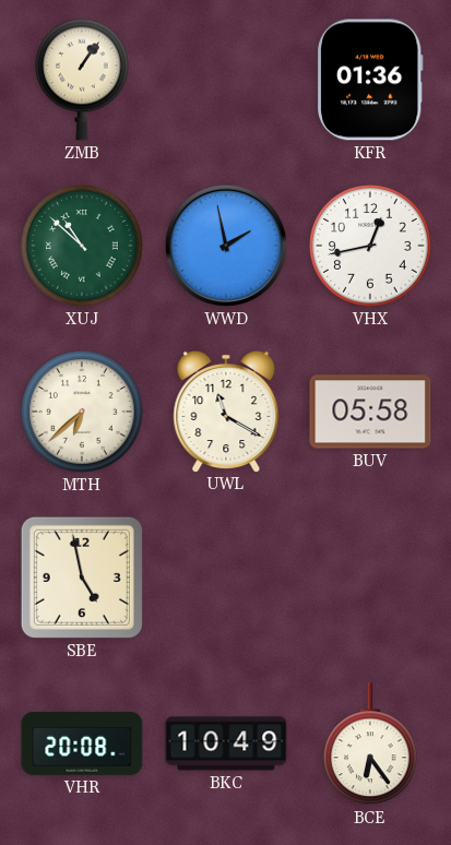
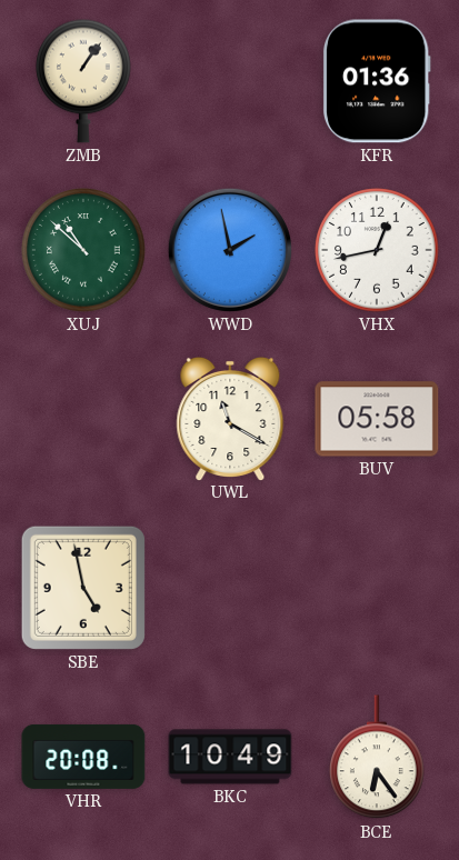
MTH: 6:38 -> none
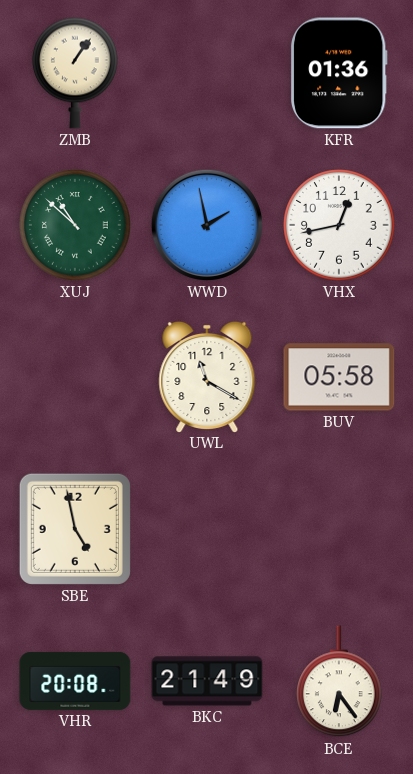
BKC: 10:49 -> 21:49
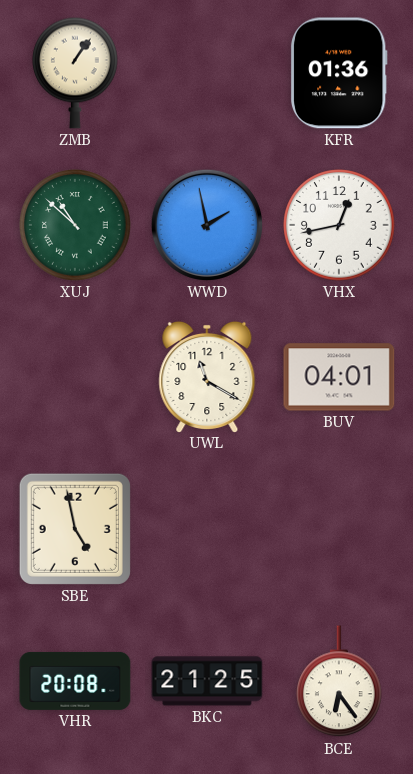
BUV: 05:58 -> 04:01
BKC: 21:49 -> 21:25
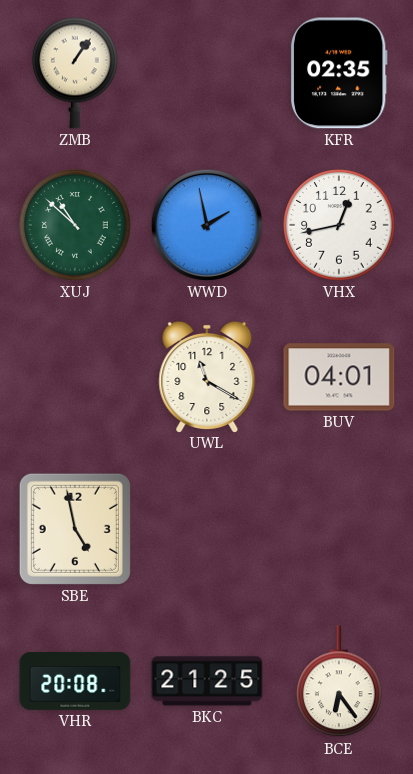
KFR: 01:36 -> 02:35
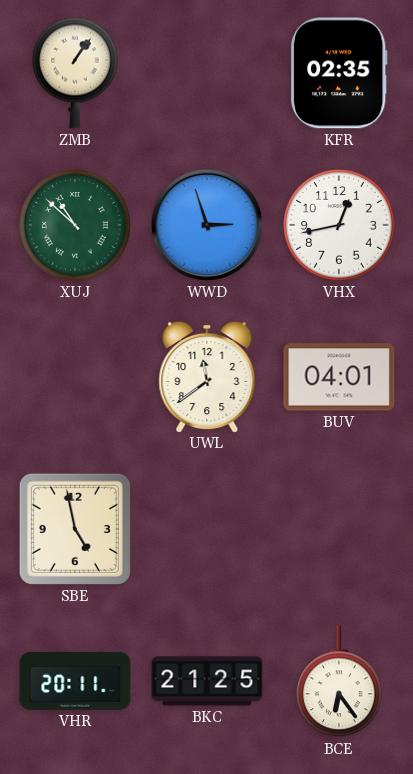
WWD: 1:58 -> 2:57
UWL: 11:20 -> 11:39
VHR: 20:08 -> 20:11
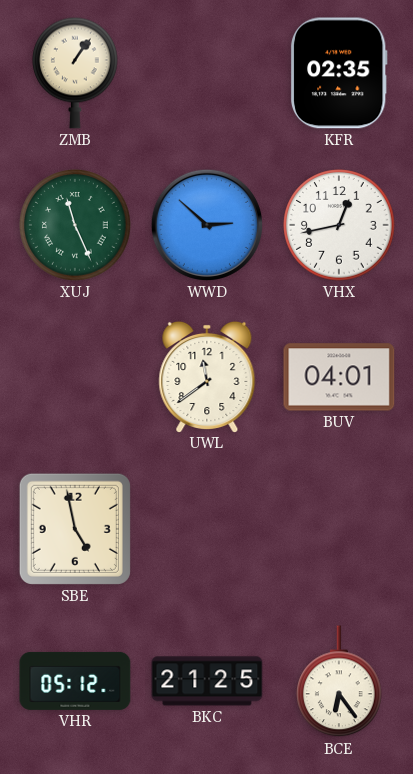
XUJ: 10:52 -> 11:26
WWD: 2:57 -> 2:52
VHR: 20:11 -> 05:12
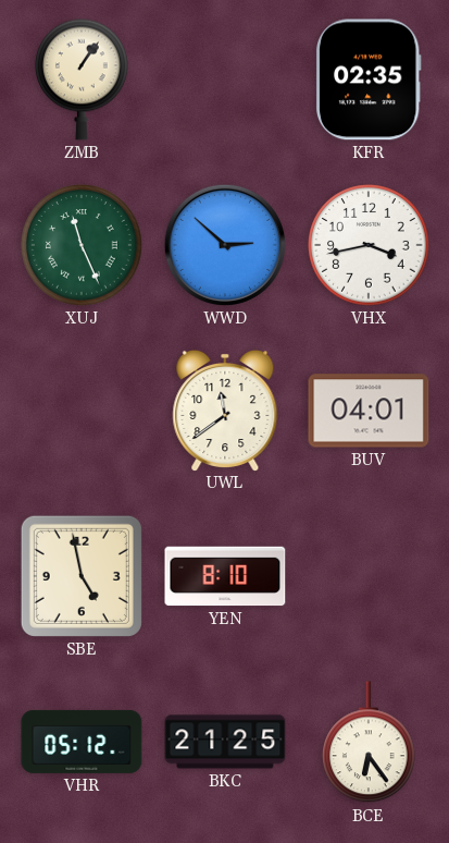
VHX: 12:43 -> 3:43
YEN: none -> 8:10
